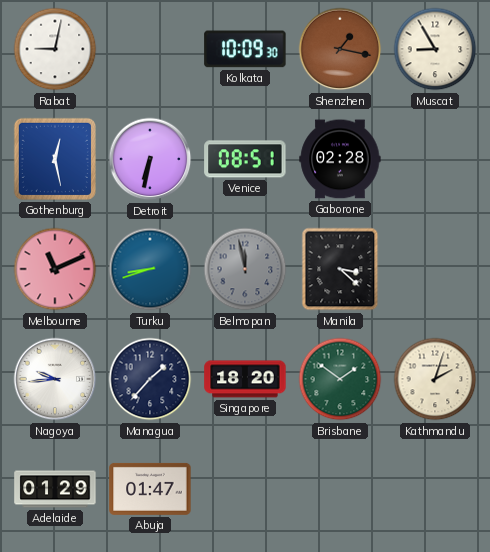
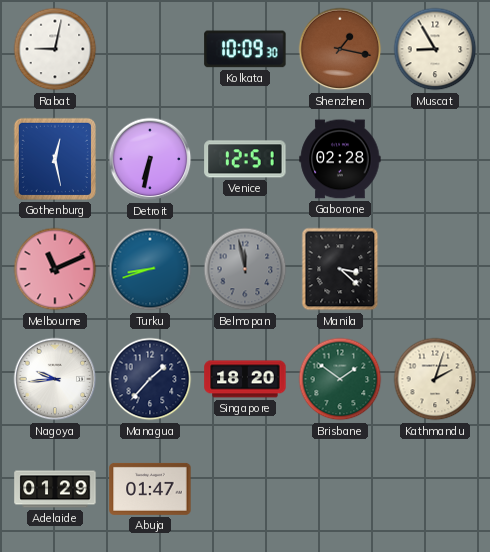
Venice: 08:51 -> 12:51
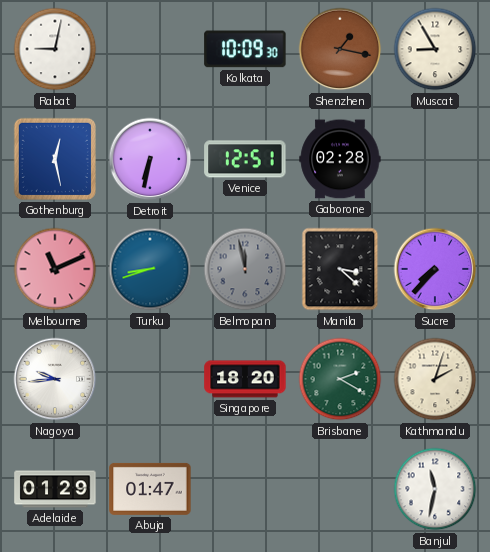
Sucre: none -> 7:37
Managua: 1:37 -> none
Brisbane: 1:51 -> 2:20
Banjul: none -> 11:32
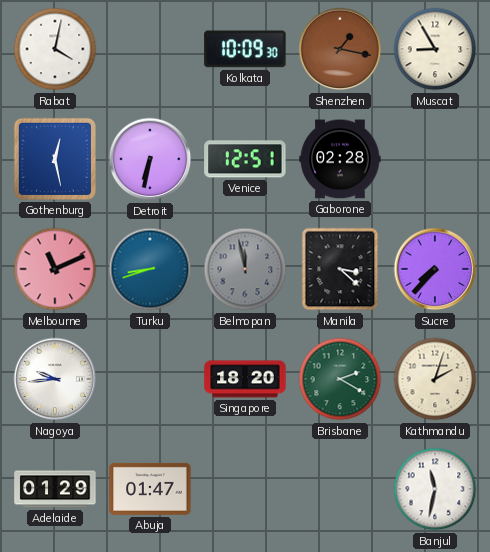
Rabat: 9:02 -> 4:02
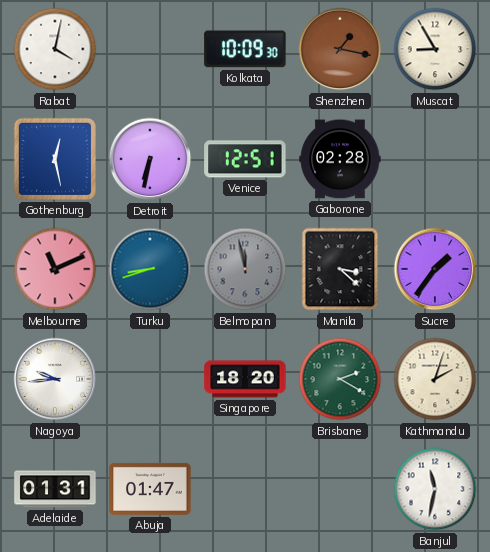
Sucre: 7:37 -> 1:36
Adelaide: 01:29 -> 01:31
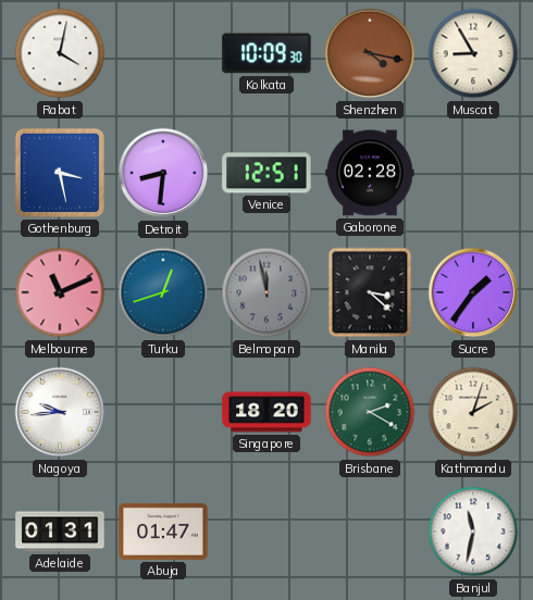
Shenzhen: 1:17 -> 4:17
Gothenburg: 12:28 -> 3:28
Detroit: 6:32 -> 8:31
Turku: 8:42 -> 12:42
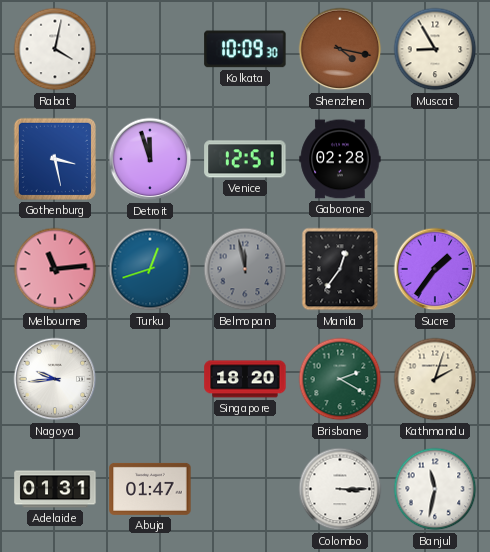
Detroit: 8:31 -> 11:57
Melbourne: 11:11 -> 11:14
Manila: 3:22 -> 12:36
Colombo: none -> 3:15
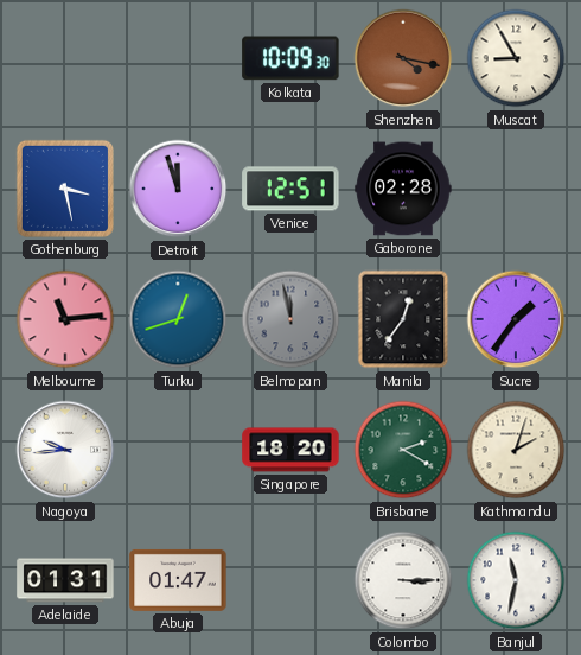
Rabat: 4:02 -> none
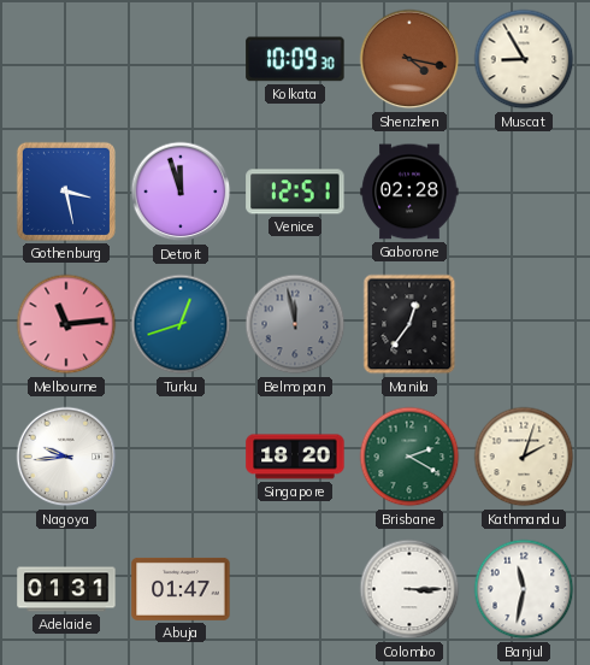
Sucre: 1:36 -> none
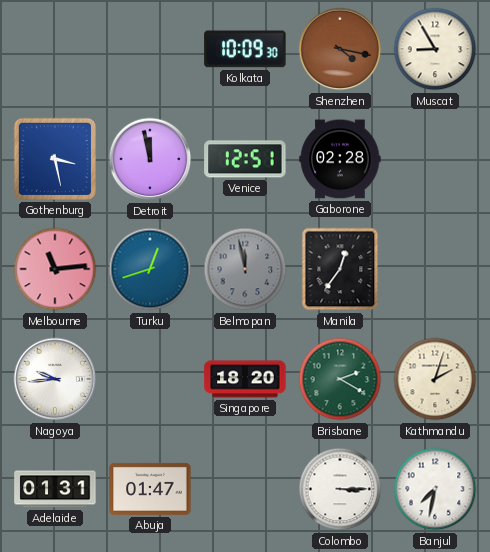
Detroit: 11:57 -> 11:58
Banjul: 11:32 -> 7:32
